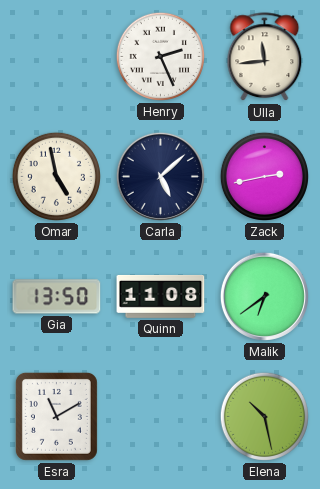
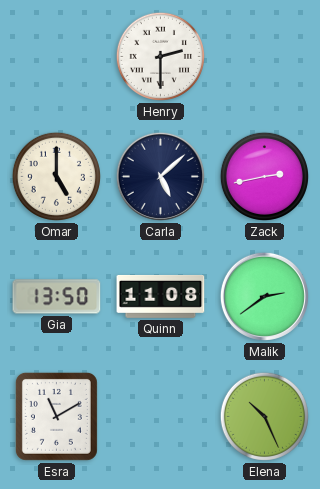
Henry: 2:26 -> 2:30
Ulla: 11:44 -> none
Omar: 4:58 -> 5:00
Malik: 6:39 -> 2:39
Elena: 10:28 -> 10:26
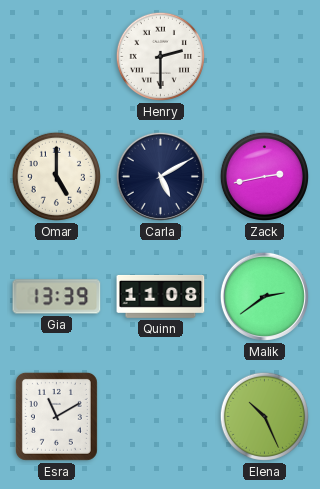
Carla: 5:08 -> 5:10
Gia: 13:50 -> 13:39
